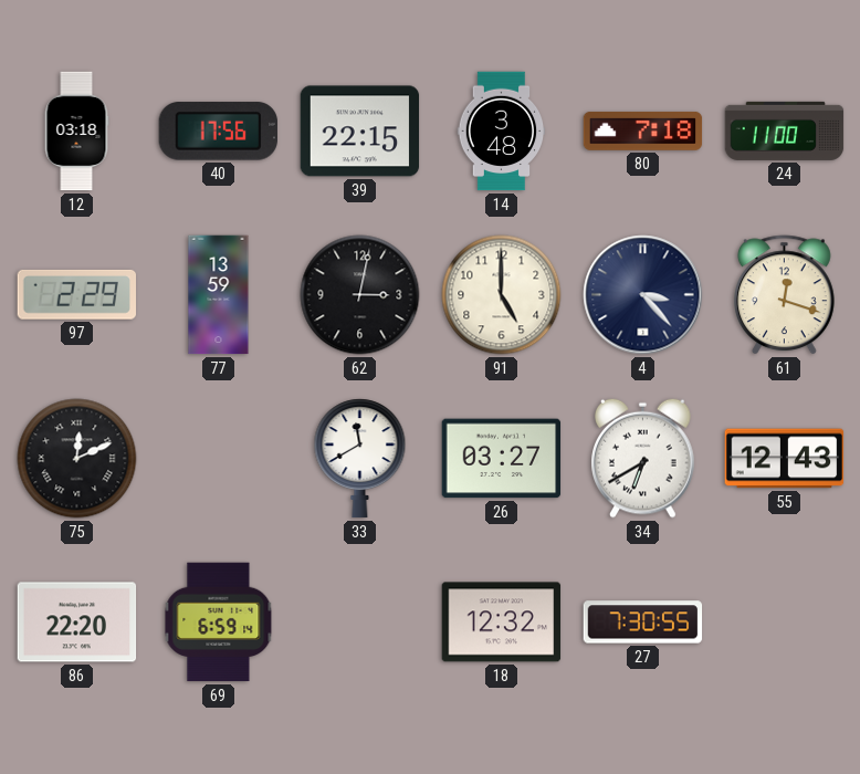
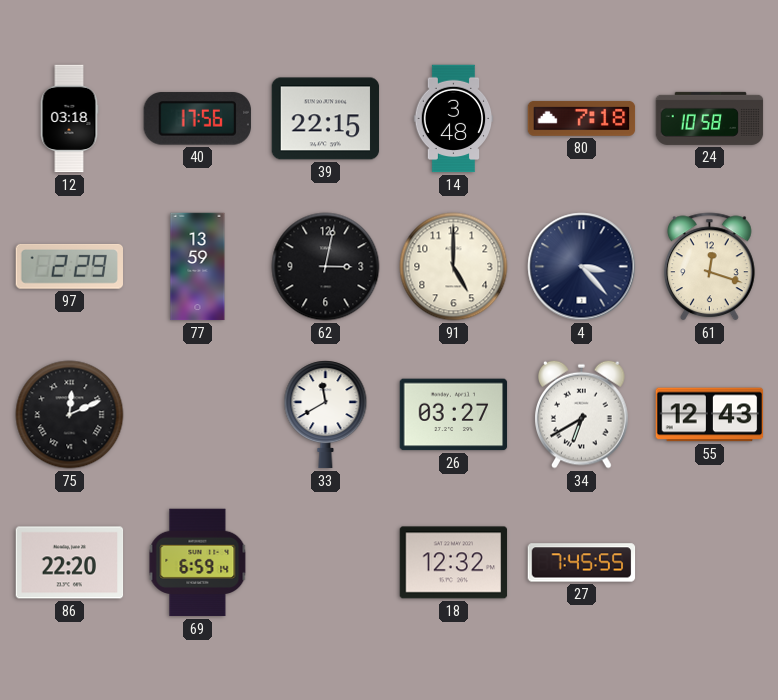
24: 11:00 -> 10:58
27: 7:30 -> 7:45
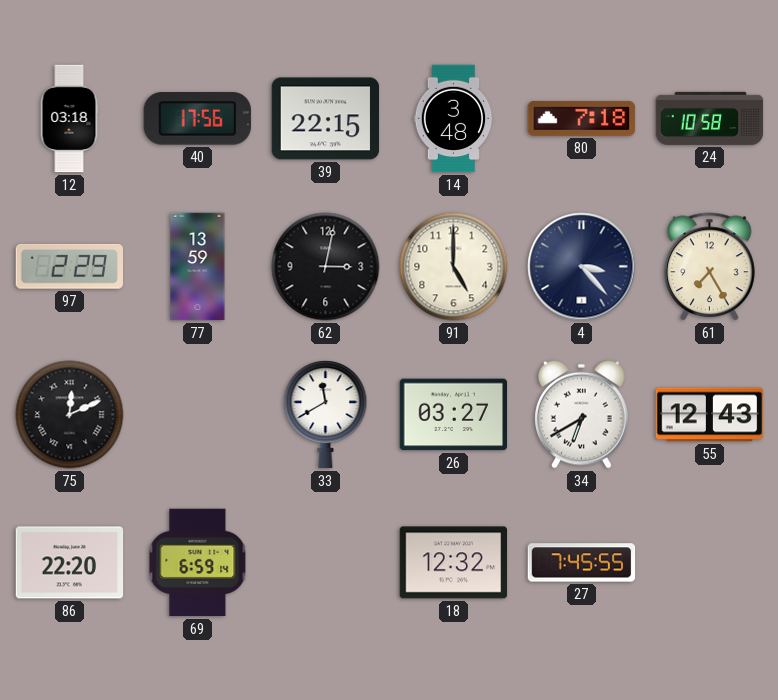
61: 12:18 -> 7:25
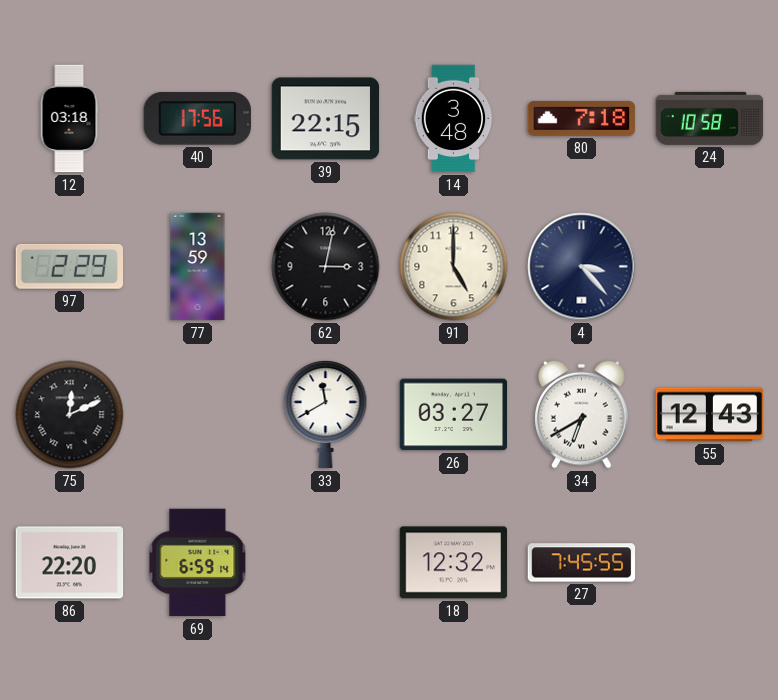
61: 7:25 -> none
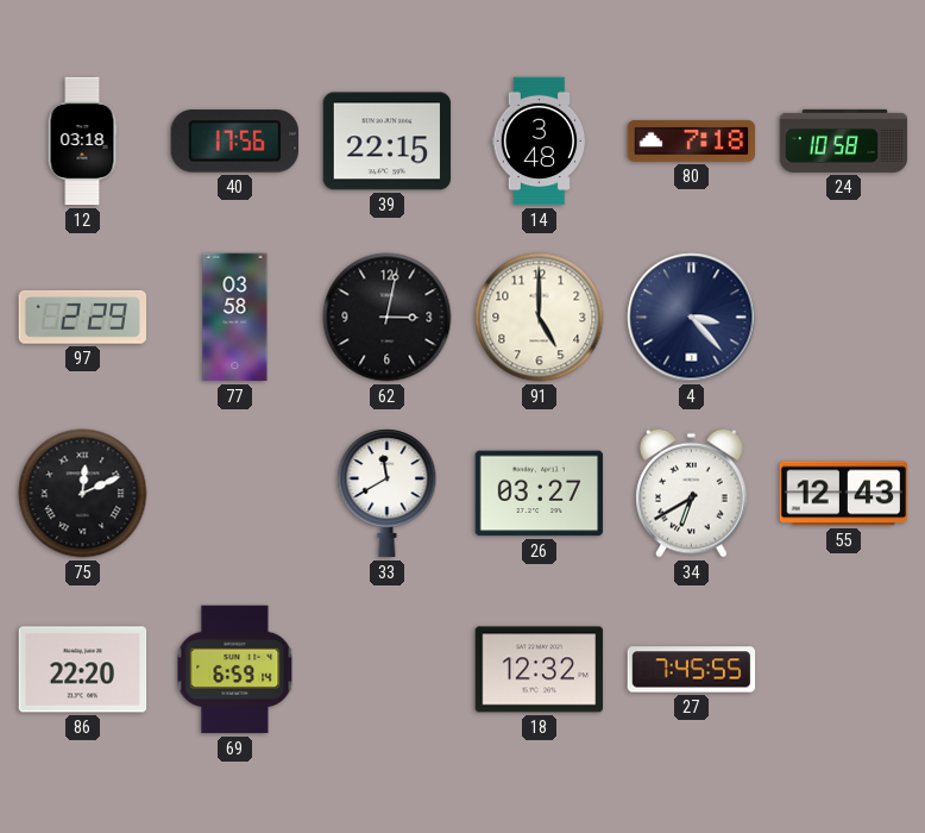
77: 13:59 -> 03:58
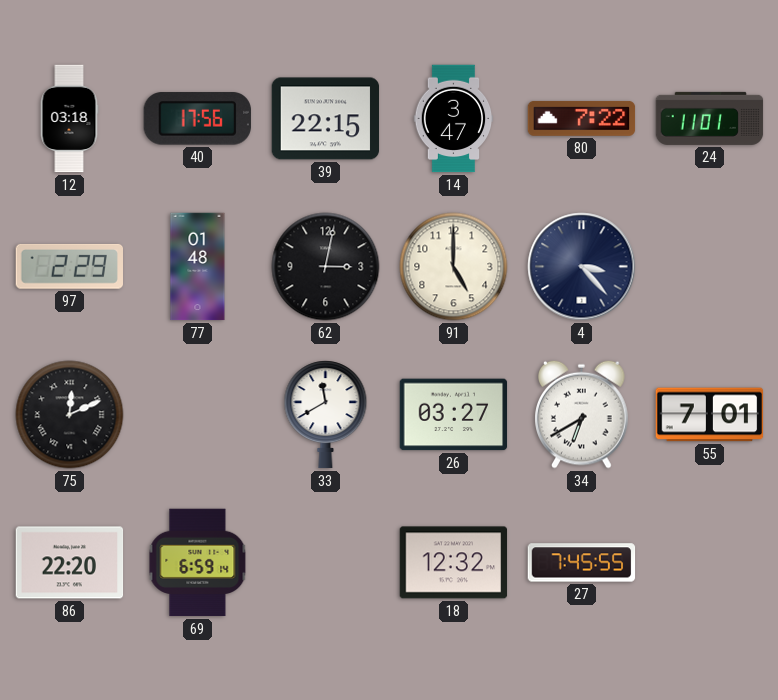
14: 3:48 -> 3:47
80: 7:18 -> 7:22
24: 10:58 -> 11:01
77: 03:58 -> 01:48
55: 12:43 -> 7:01
